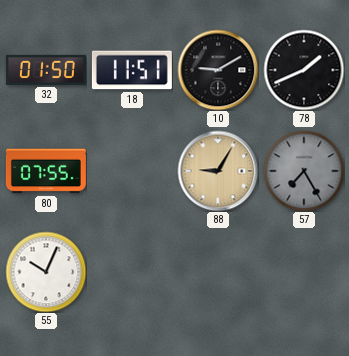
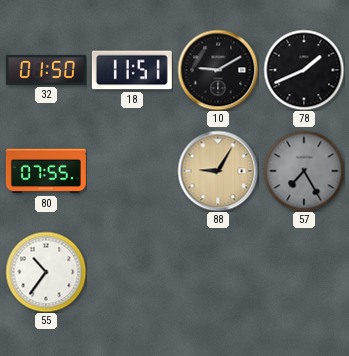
55: 10:04 -> 10:36
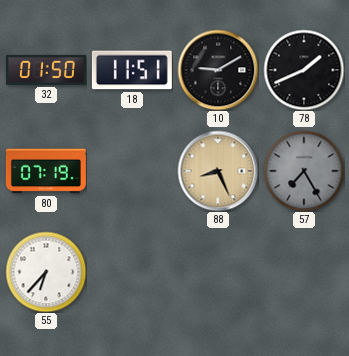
80: 07:55 -> 07:19
88: 9:05 -> 8:26
55: 10:36 -> 6:37
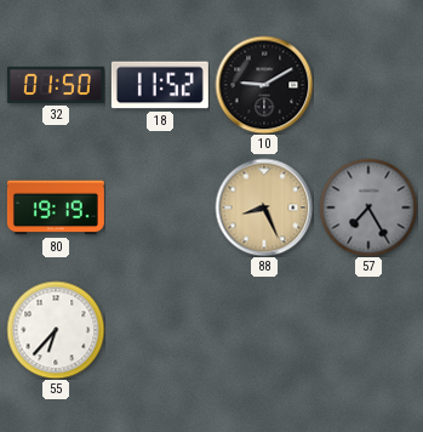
18: 11:51 -> 11:52
78: 1:41 -> none
80: 07:19 -> 19:19
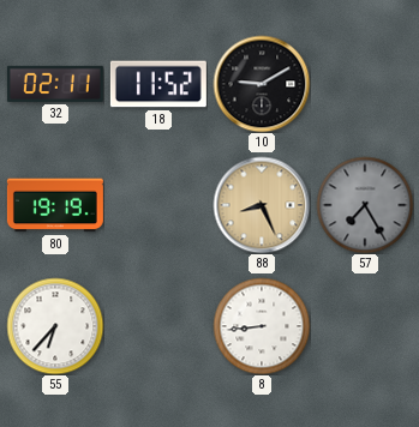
32: 01:50 -> 02:11
8: none -> 8:44
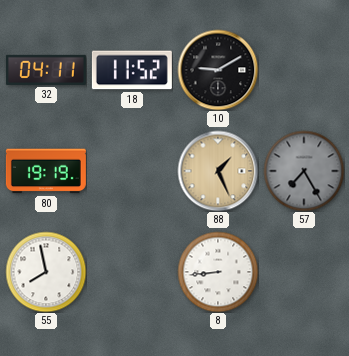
32: 02:11 -> 04:11
88: 8:26 -> 1:26
55: 6:37 -> 7:58
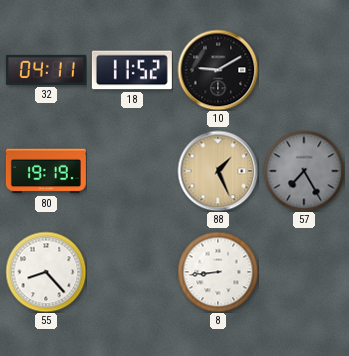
55: 7:58 -> 8:23
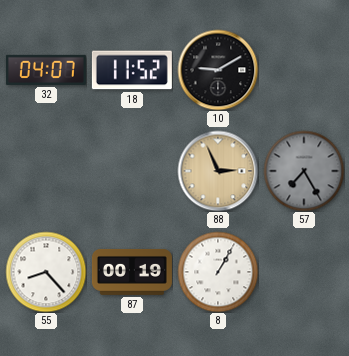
32: 04:11 -> 04:07
80: 19:19 -> none
88: 1:26 -> 2:56
87: none -> 00:19
8: 8:44 -> 1:05
